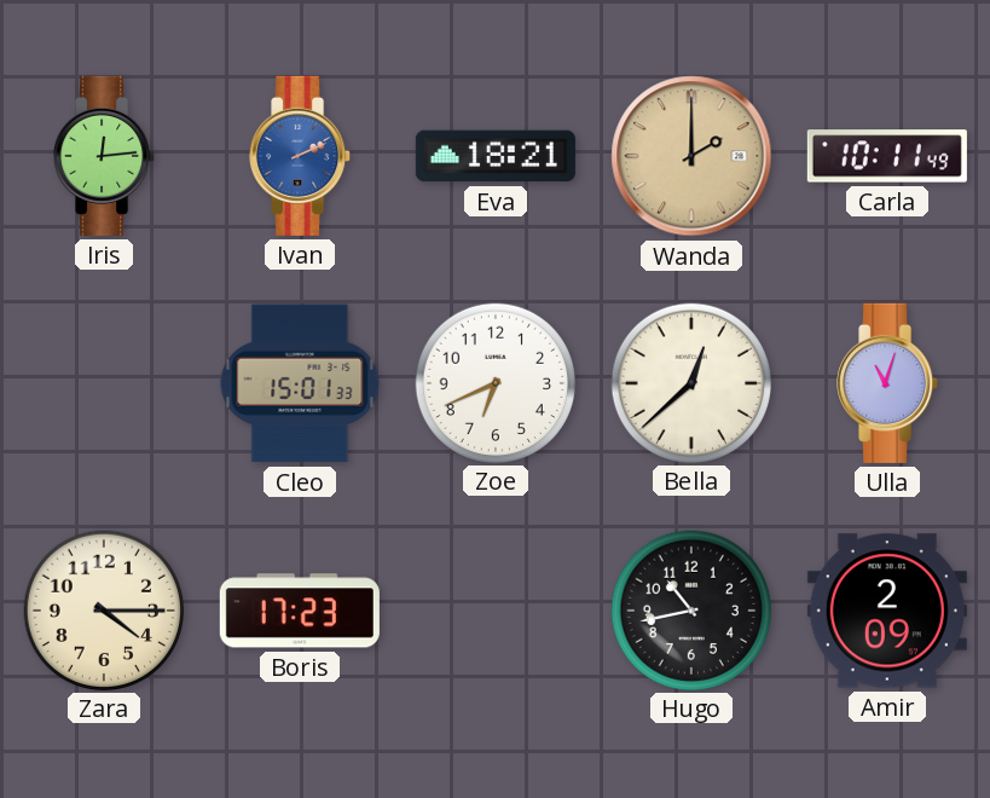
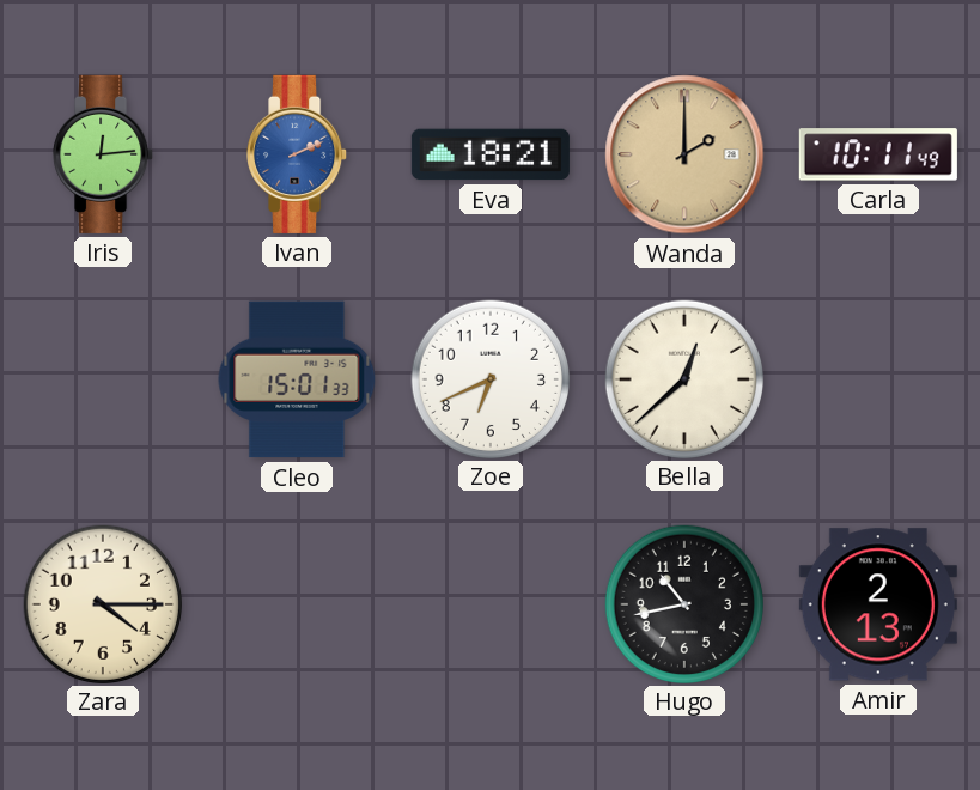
Ulla: 11:03 -> none
Boris: 17:23 -> none
Amir: 2:09 -> 2:13
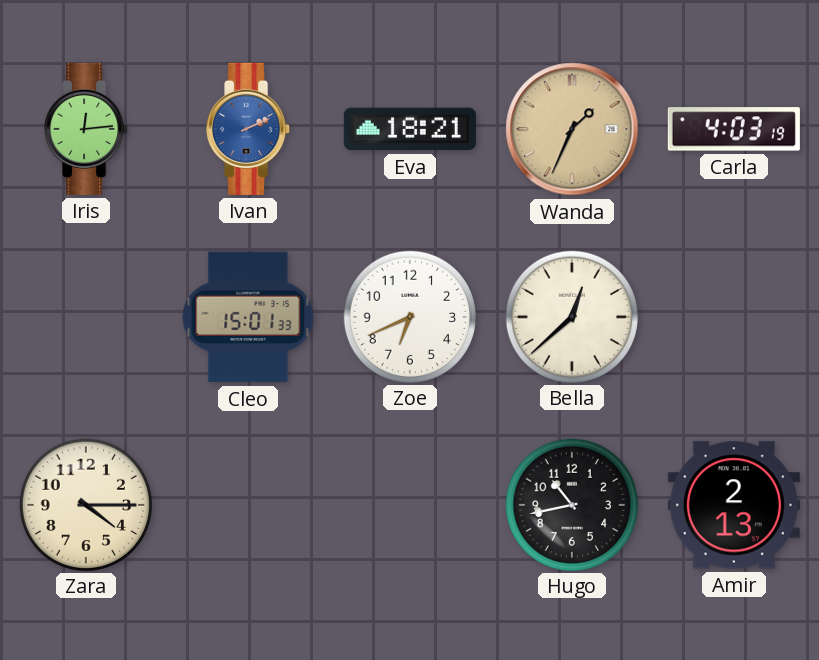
Wanda: 2:00 -> 1:34
Carla: 10:11 -> 4:03
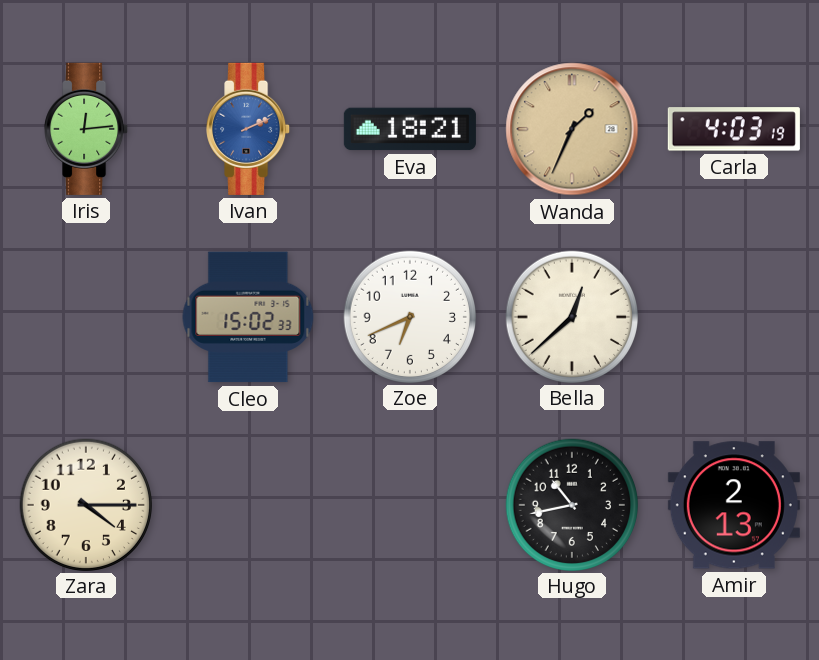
Cleo: 15:01 -> 15:02
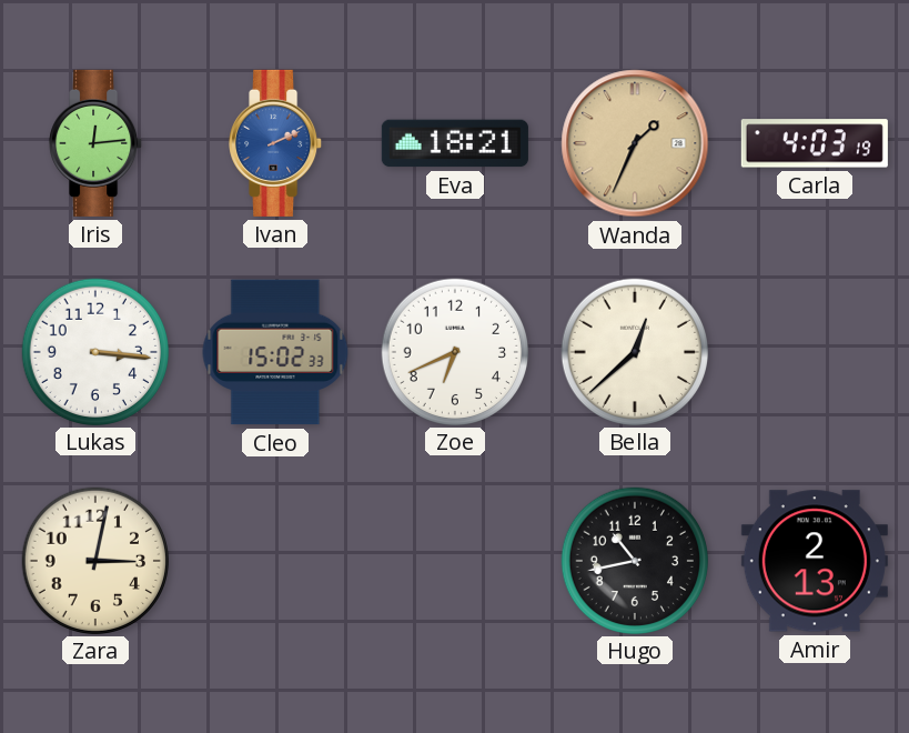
Lukas: none -> 3:16
Zara: 4:15 -> 3:02
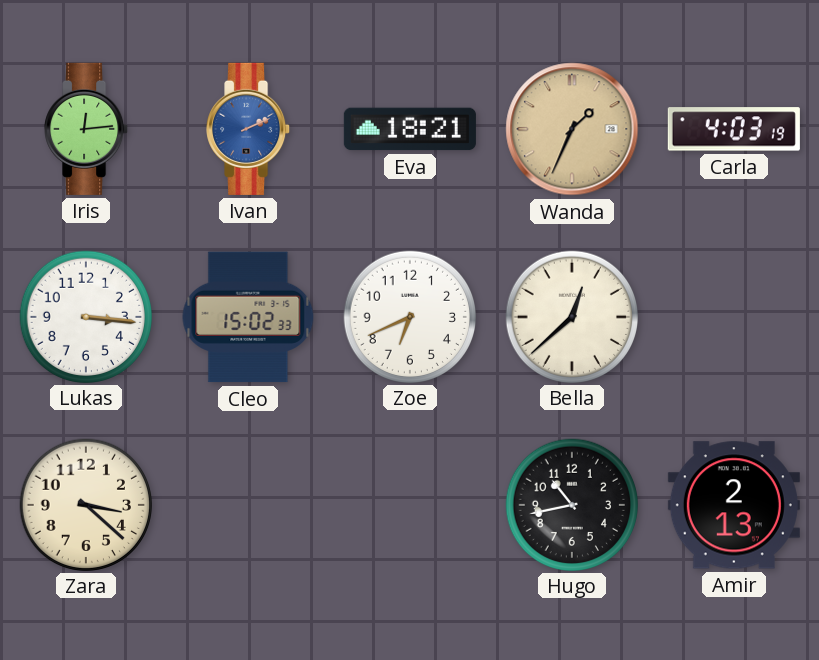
Zara: 3:02 -> 3:22
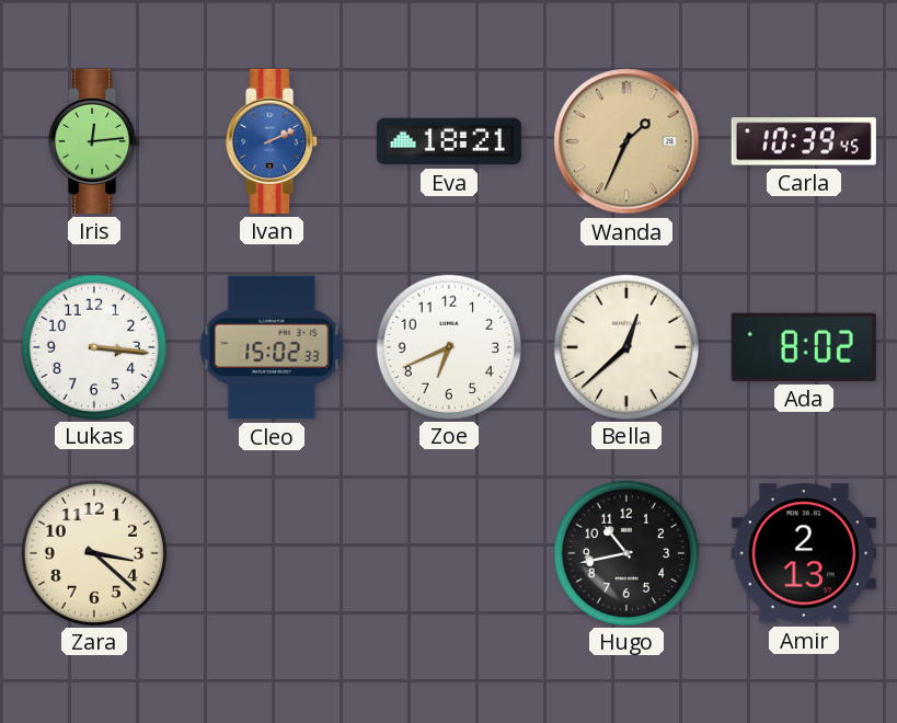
Carla: 4:03 -> 10:39
Ada: none -> 8:02
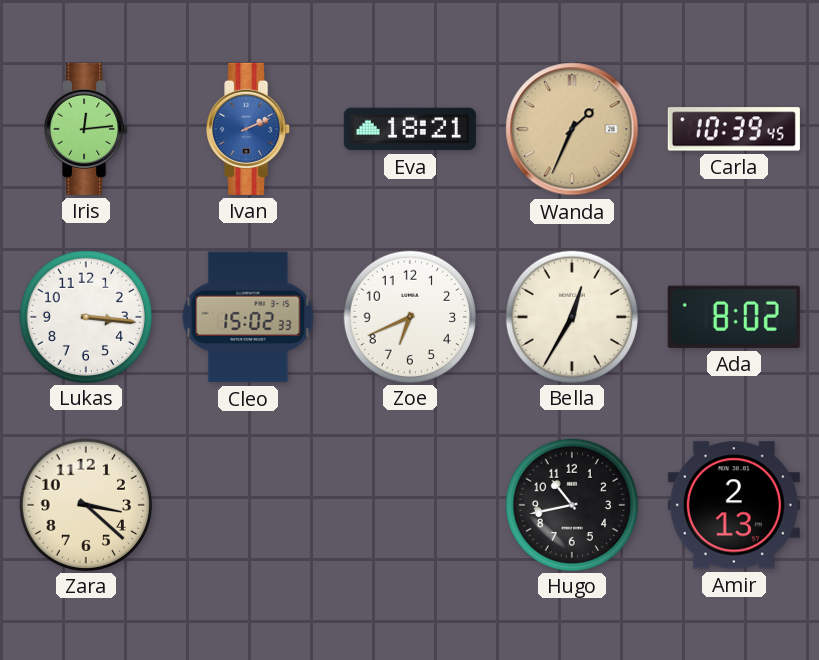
Bella: 12:38 -> 12:35
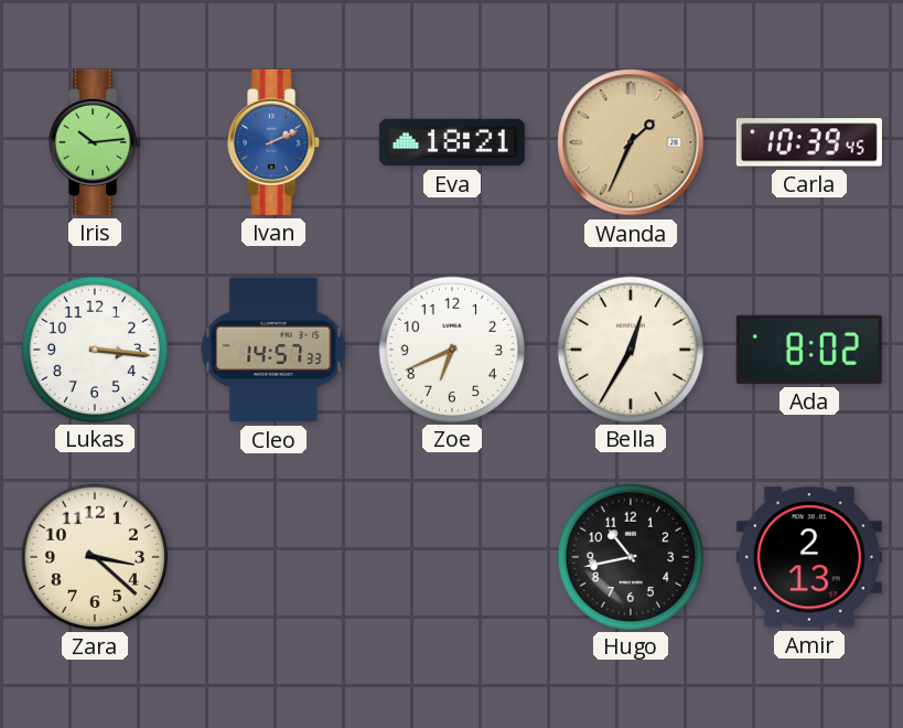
Iris: 12:14 -> 10:14
Cleo: 15:02 -> 14:57
